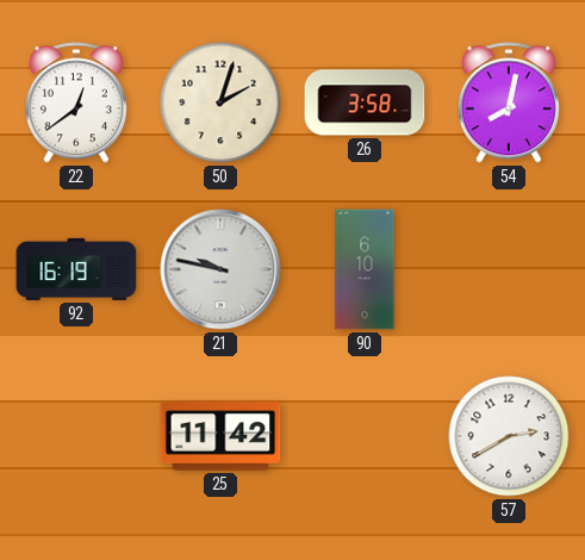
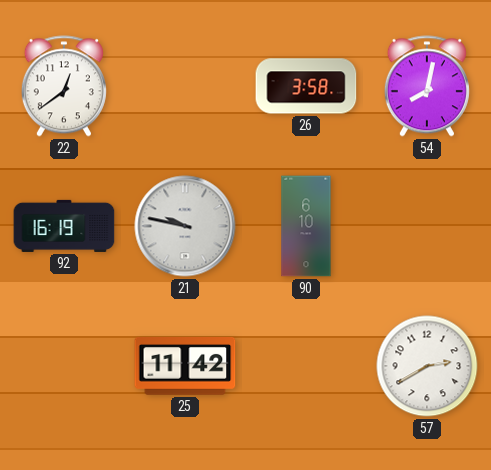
50: 2:03 -> none
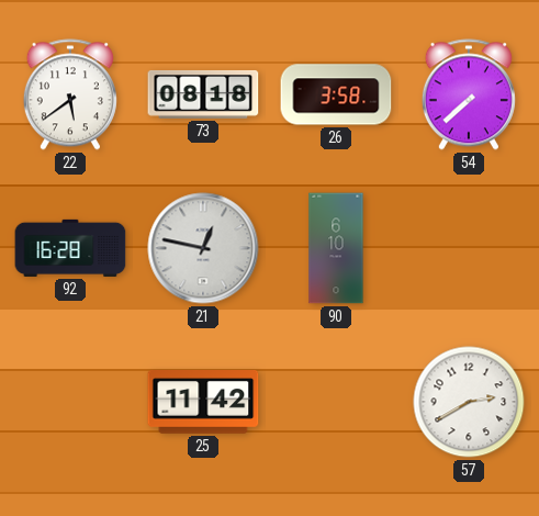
22: 12:39 -> 5:39
73: none -> 08:18
54: 8:02 -> 7:38
92: 16:19 -> 16:28
21: 9:47 -> 12:47
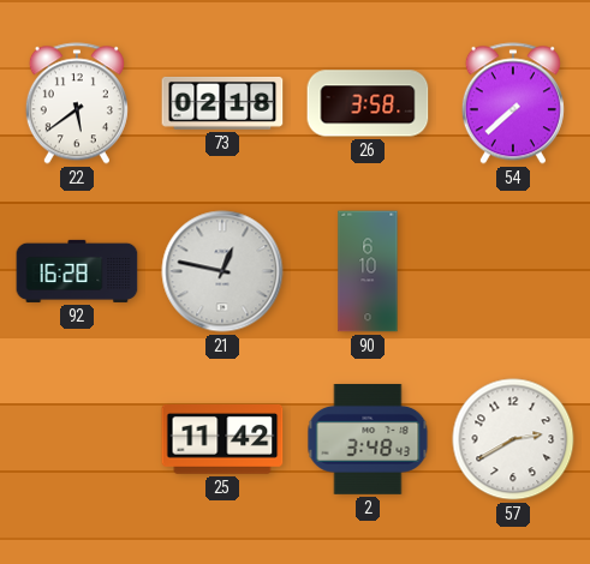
73: 08:18 -> 02:18
2: none -> 3:48
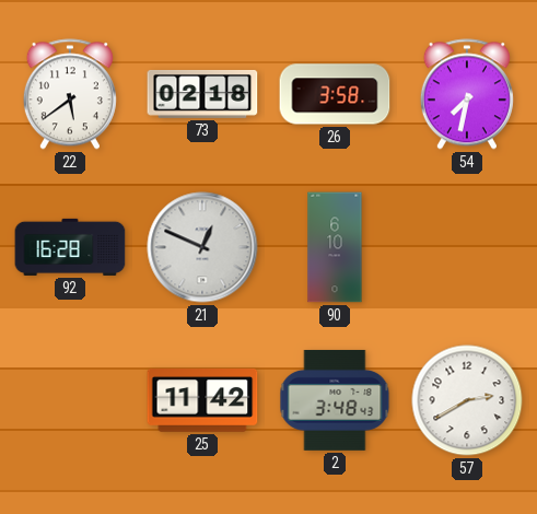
54: 7:38 -> 7:32
21: 12:47 -> 12:49
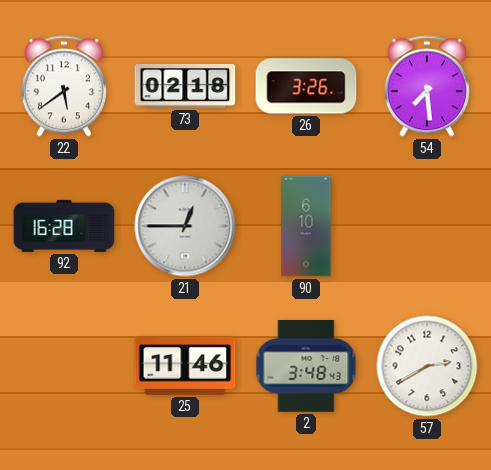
26: 3:58 -> 3:26
54: 7:32 -> 7:29
21: 12:49 -> 12:45
25: 11:42 -> 11:46
